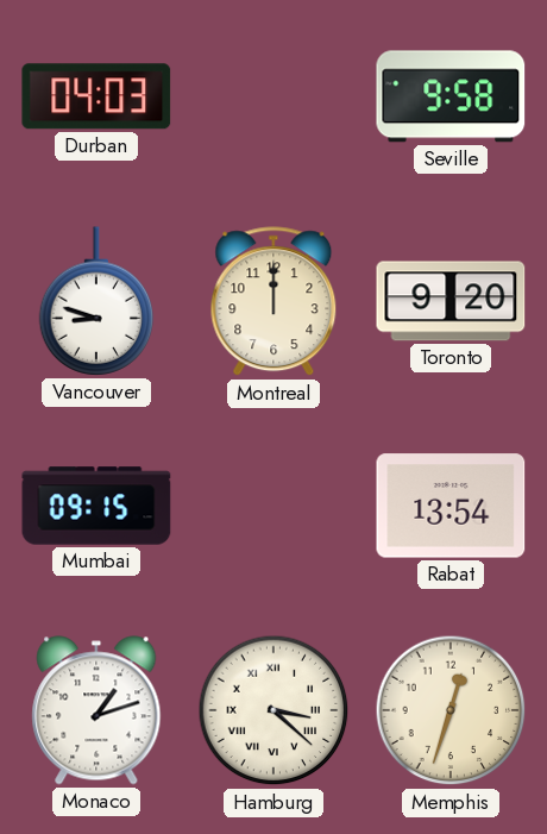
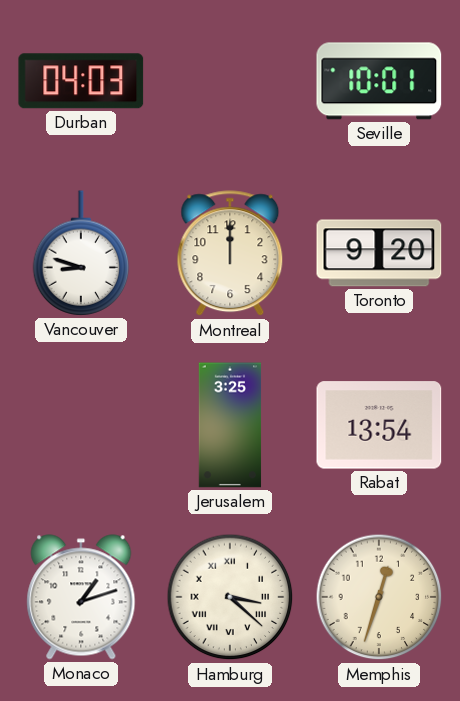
Seville: 9:58 -> 10:01
Mumbai: 09:15 -> none
Jerusalem: none -> 3:25
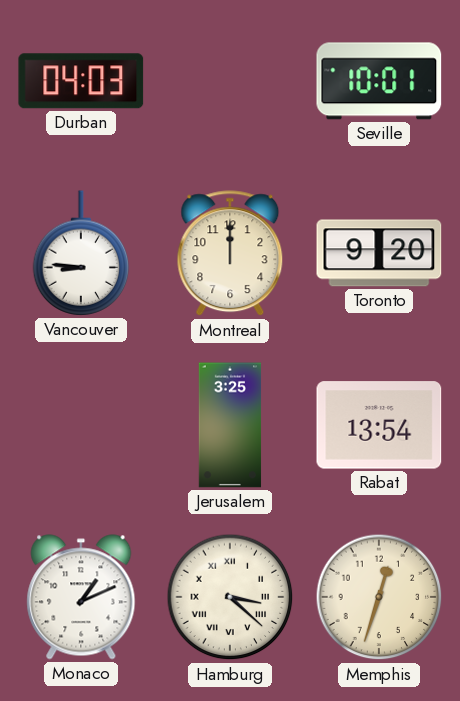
Vancouver: 8:48 -> 8:46
Monaco: 1:12 -> 1:11
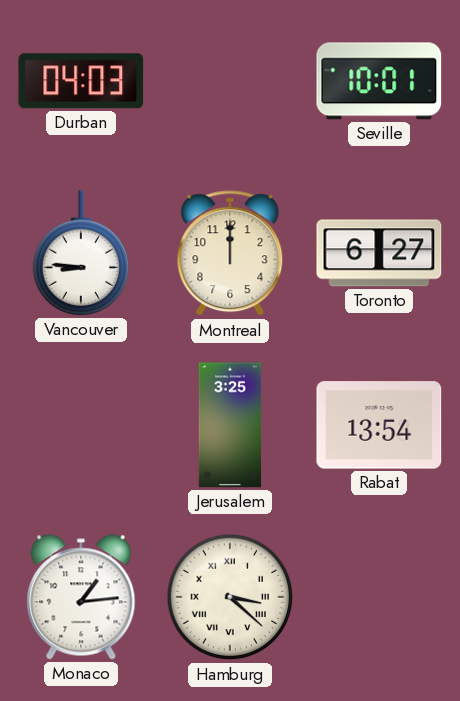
Toronto: 9:20 -> 6:27
Monaco: 1:11 -> 1:14
Memphis: 12:33 -> none
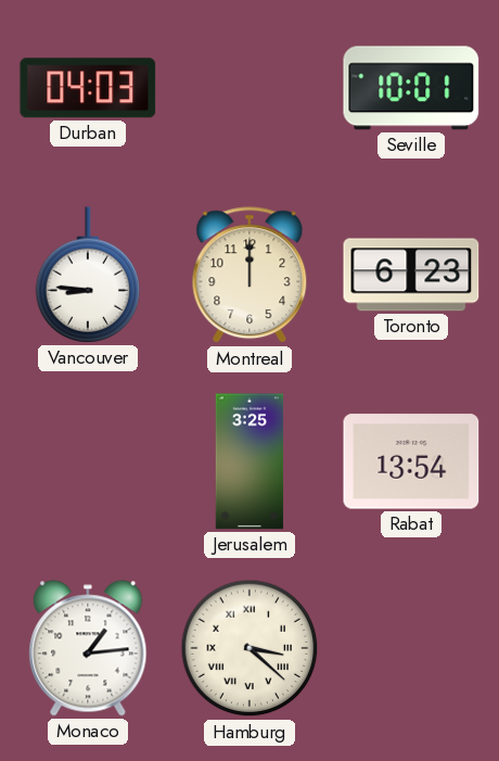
Toronto: 6:27 -> 6:23
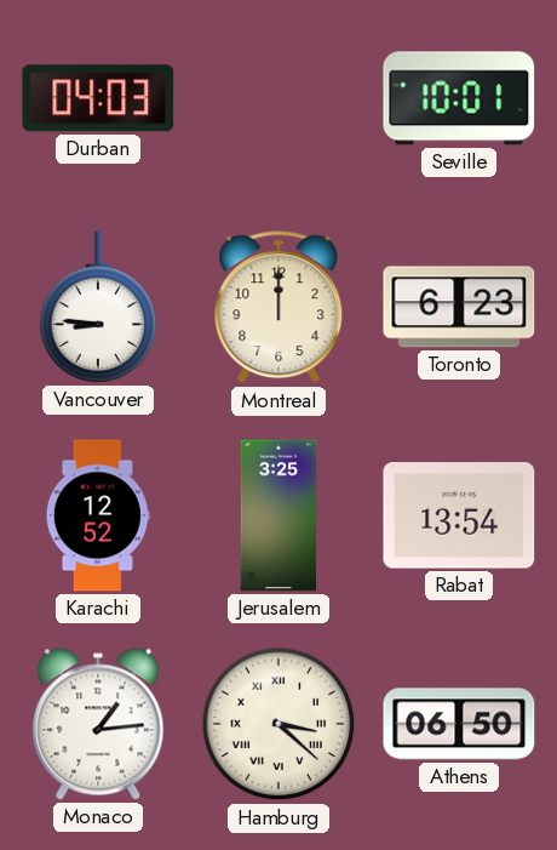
Karachi: none -> 12:52
Athens: none -> 06:50
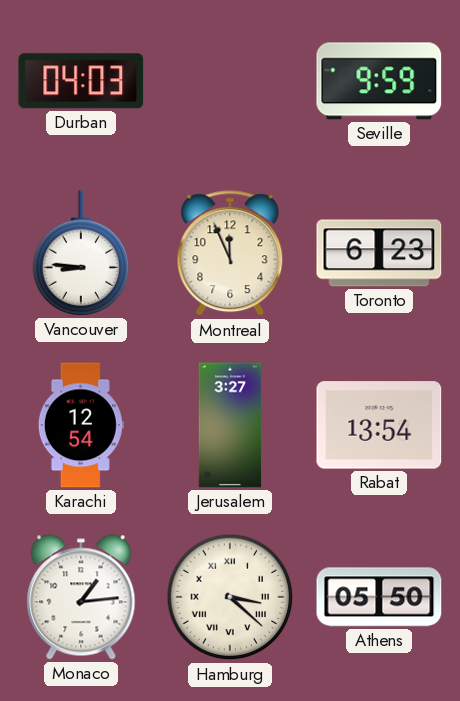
Seville: 10:01 -> 9:59
Montreal: 12:00 -> 11:56
Karachi: 12:52 -> 12:54
Jerusalem: 3:25 -> 3:27
Athens: 06:50 -> 05:50
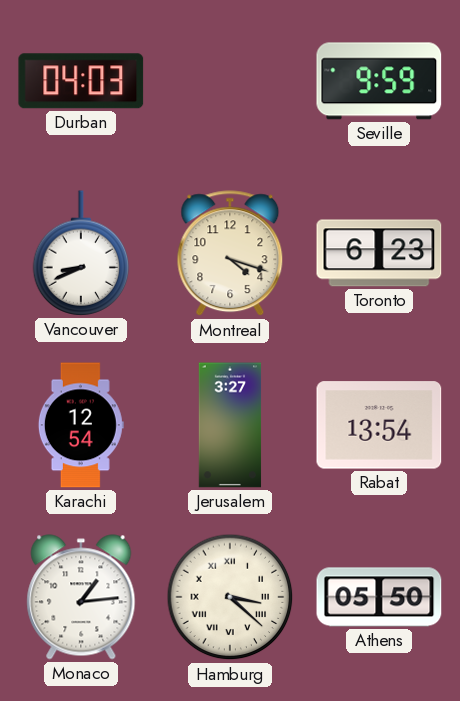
Vancouver: 8:46 -> 8:41
Montreal: 11:56 -> 4:18
